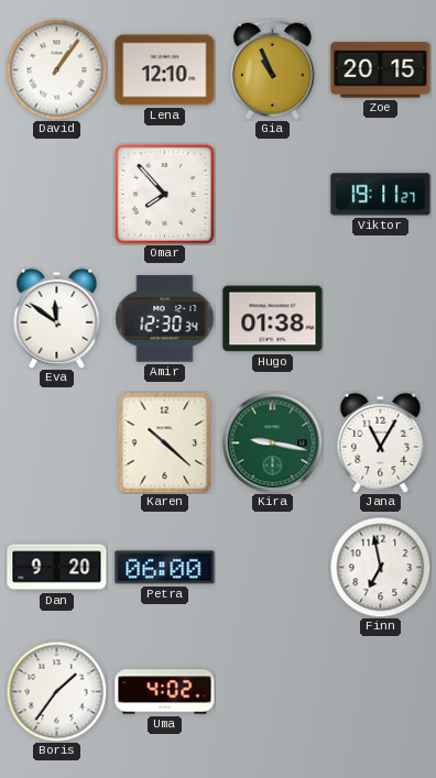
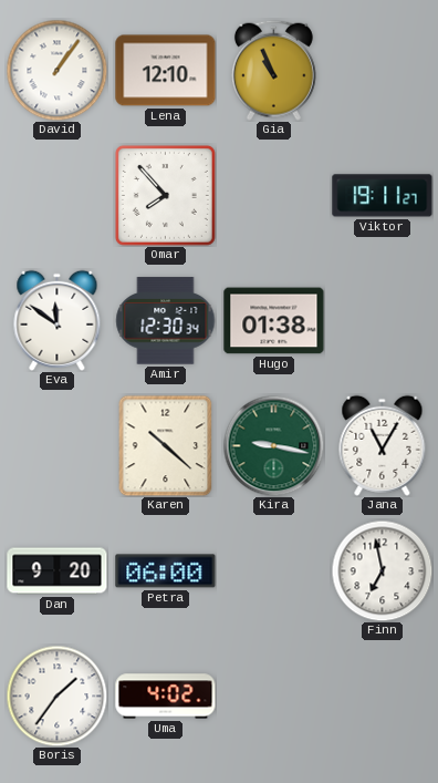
Zoe: 20:15 -> none
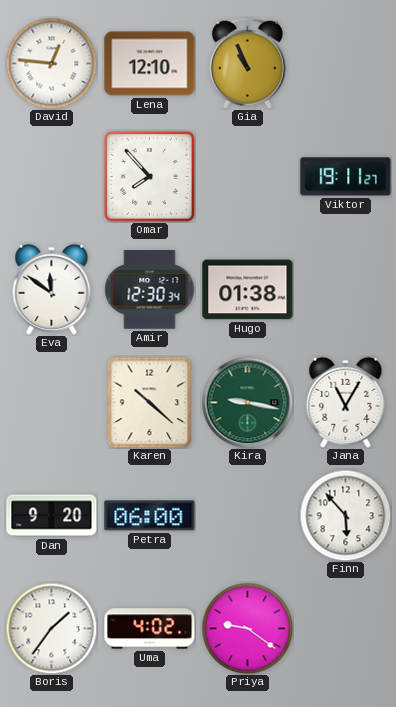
David: 1:06 -> 12:46
Finn: 6:58 -> 5:53
Priya: none -> 9:21
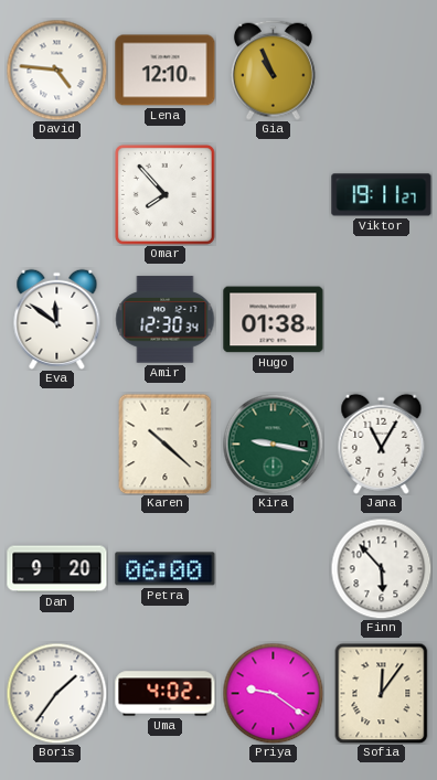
David: 12:46 -> 4:46
Sofia: none -> 12:06
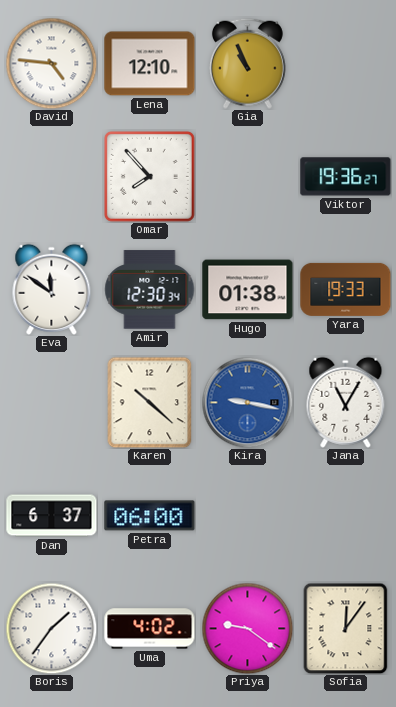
Viktor: 19:11 -> 19:36
Yara: none -> 19:33
Kira dial: green -> blue
Dan: 9:20 -> 6:37
Finn: 5:53 -> none
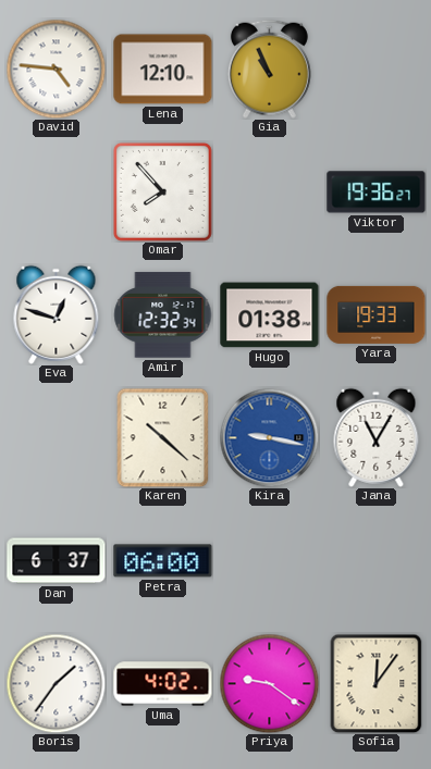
Eva: 11:51 -> 12:48
Amir: 12:30 -> 12:32
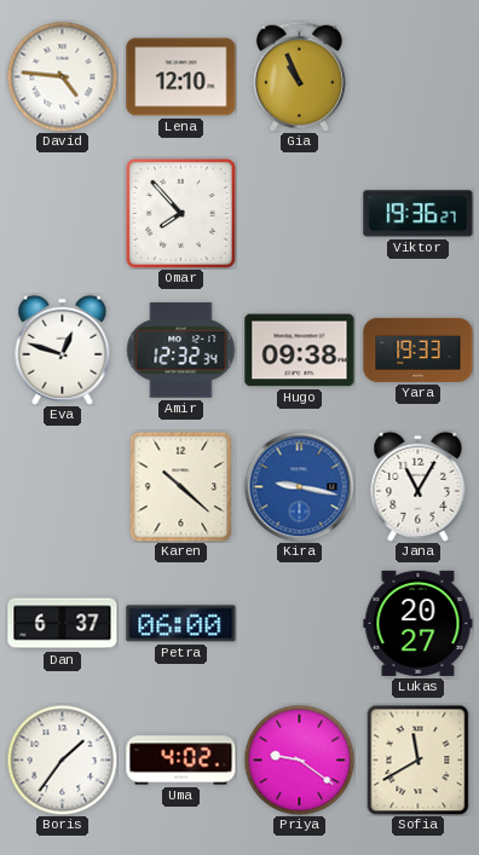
Hugo: 01:38 -> 09:38
Lukas: none -> 20:27
Sofia: 12:06 -> 11:40
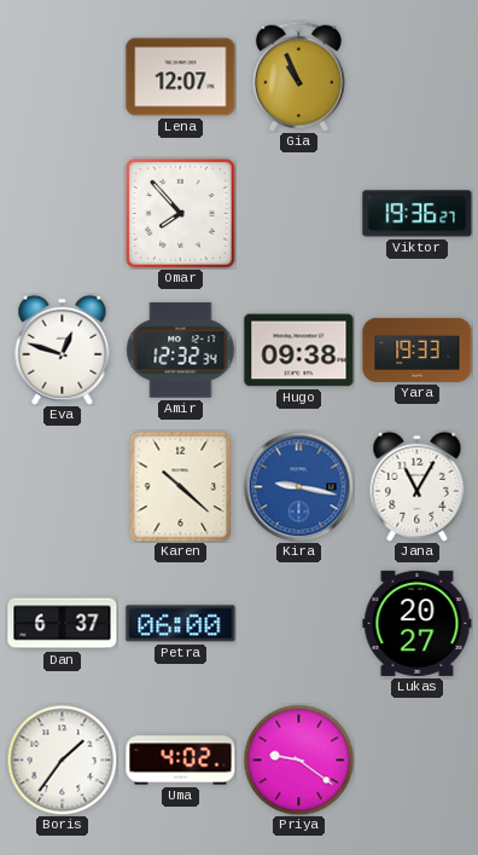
David: 4:46 -> none
Lena: 12:10 -> 12:07
Sofia: 11:40 -> none
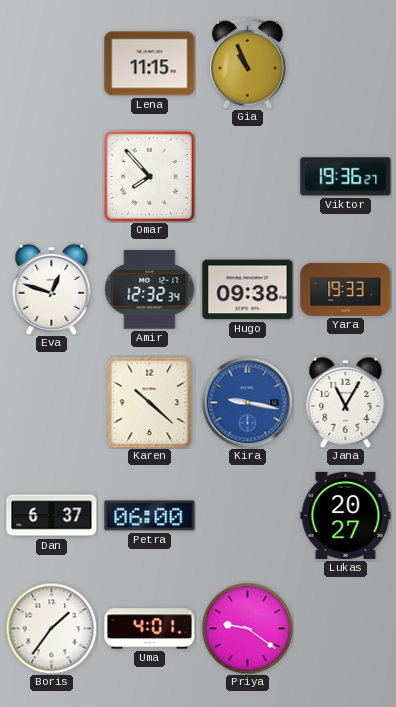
Lena: 12:07 -> 11:15
Uma: 4:02 -> 4:01
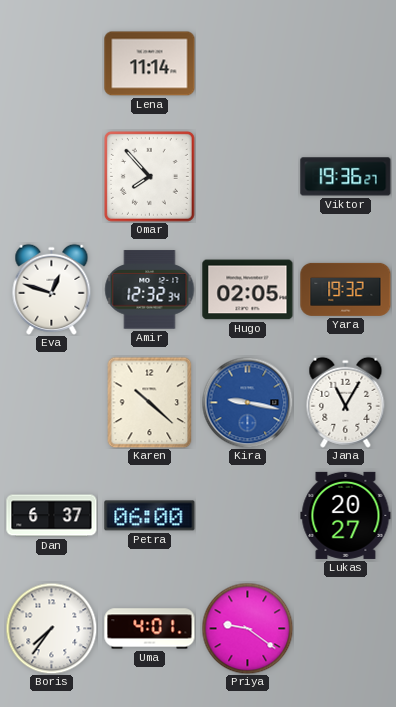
Lena: 11:15 -> 11:14
Gia: 10:56 -> none
Hugo: 09:38 -> 02:05
Yara: 19:33 -> 19:32
Boris: 1:36 -> 7:36
